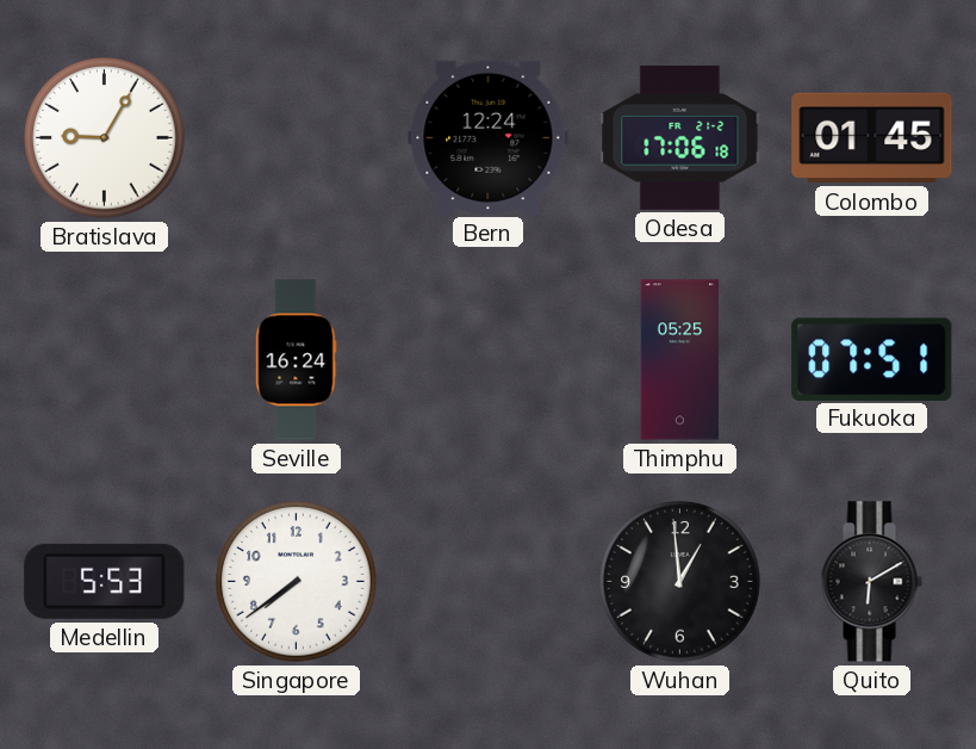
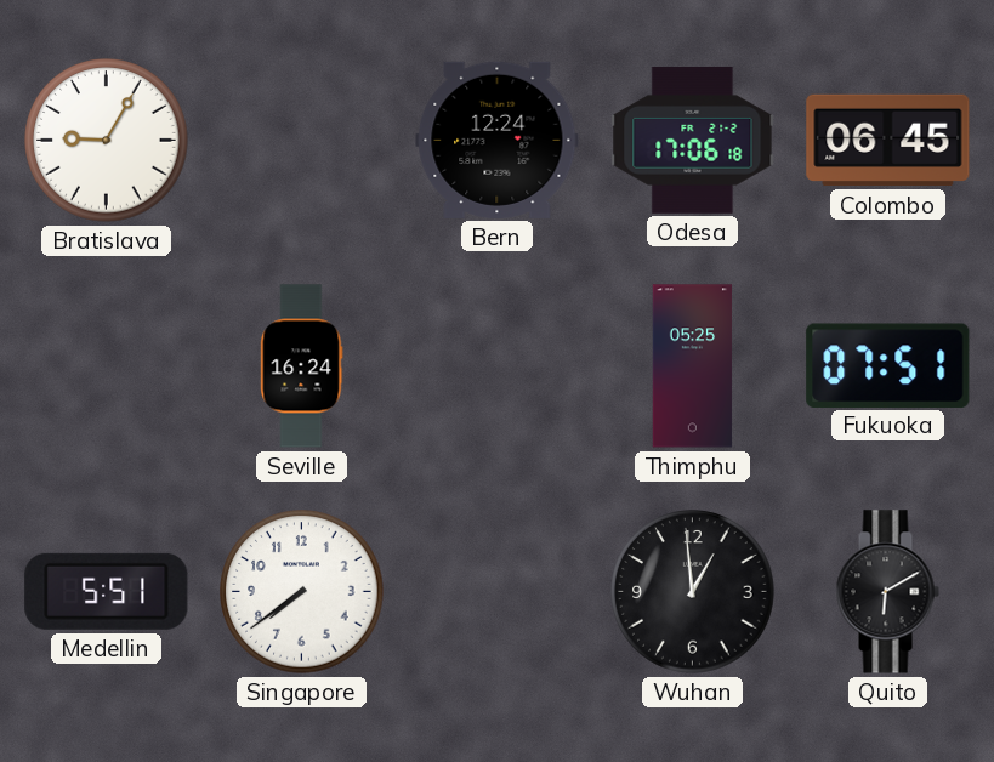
Colombo: 01:45 -> 06:45
Medellin: 5:53 -> 5:51
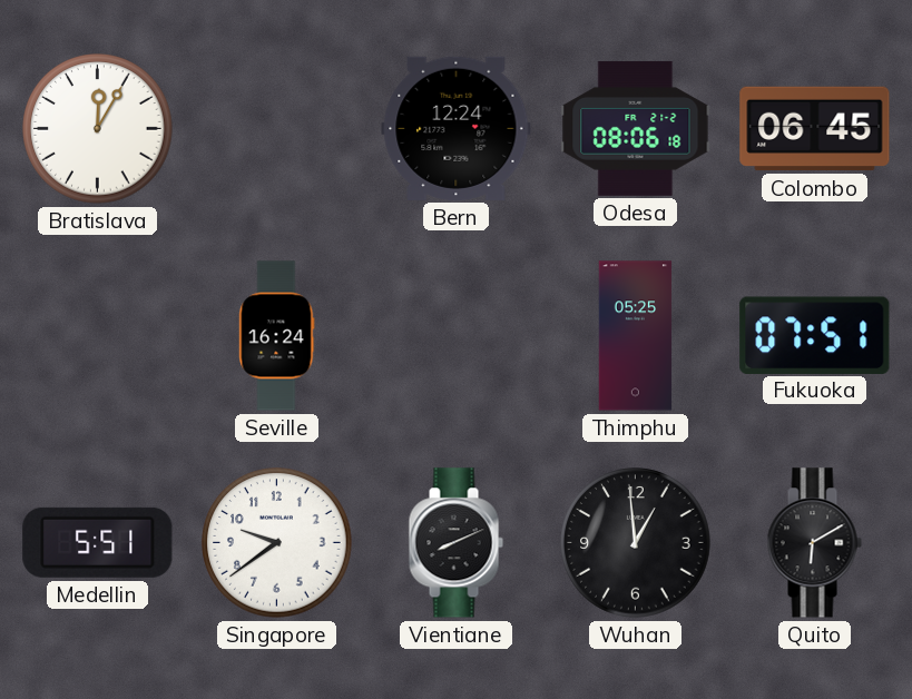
Bratislava: 9:05 -> 12:05
Odesa: 17:06 -> 08:06
Singapore: 7:39 -> 9:39
Vientiane: none -> 8:11
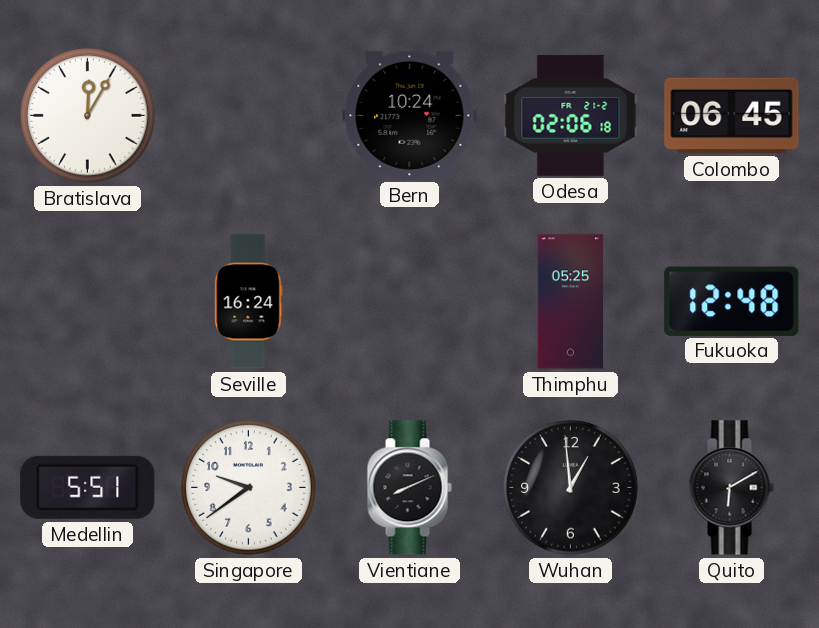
Bern: 12:24 -> 10:24
Odesa: 08:06 -> 02:06
Fukuoka: 07:51 -> 12:48
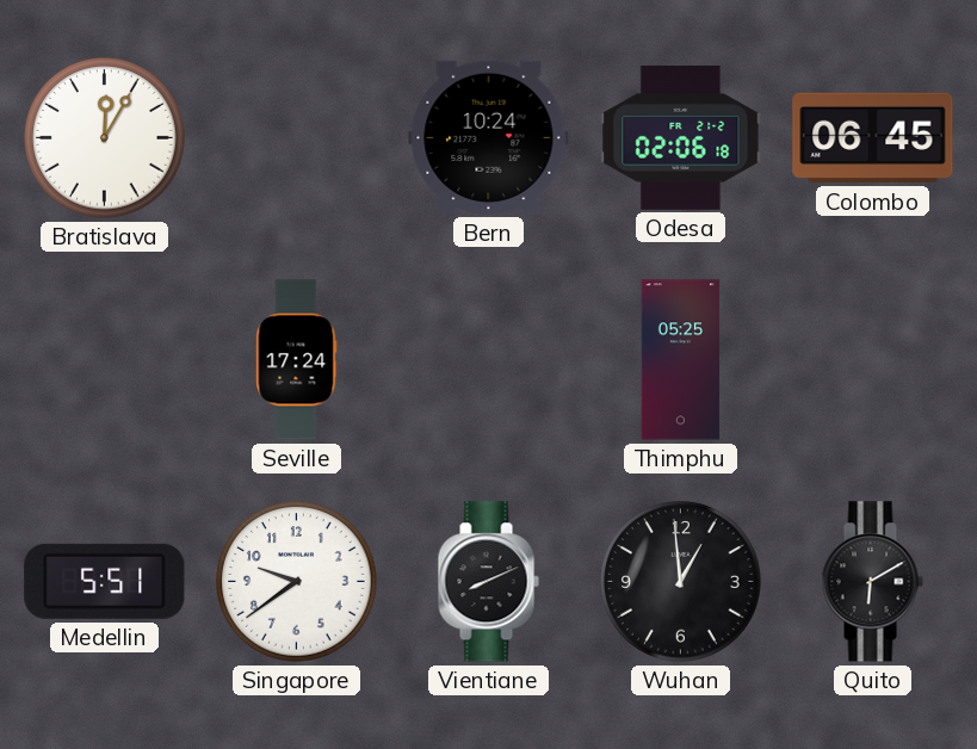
Seville: 16:24 -> 17:24
Fukuoka: 12:48 -> none
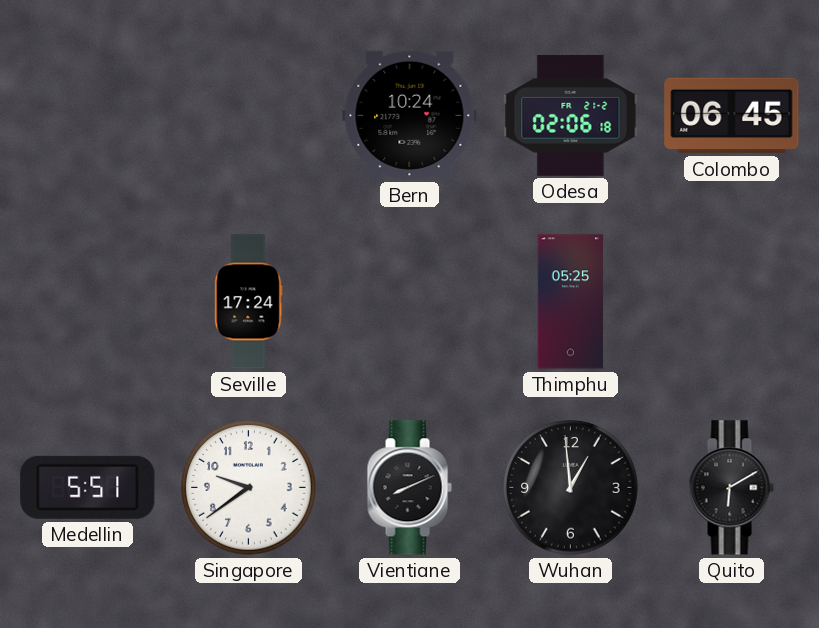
Bratislava: 12:05 -> none
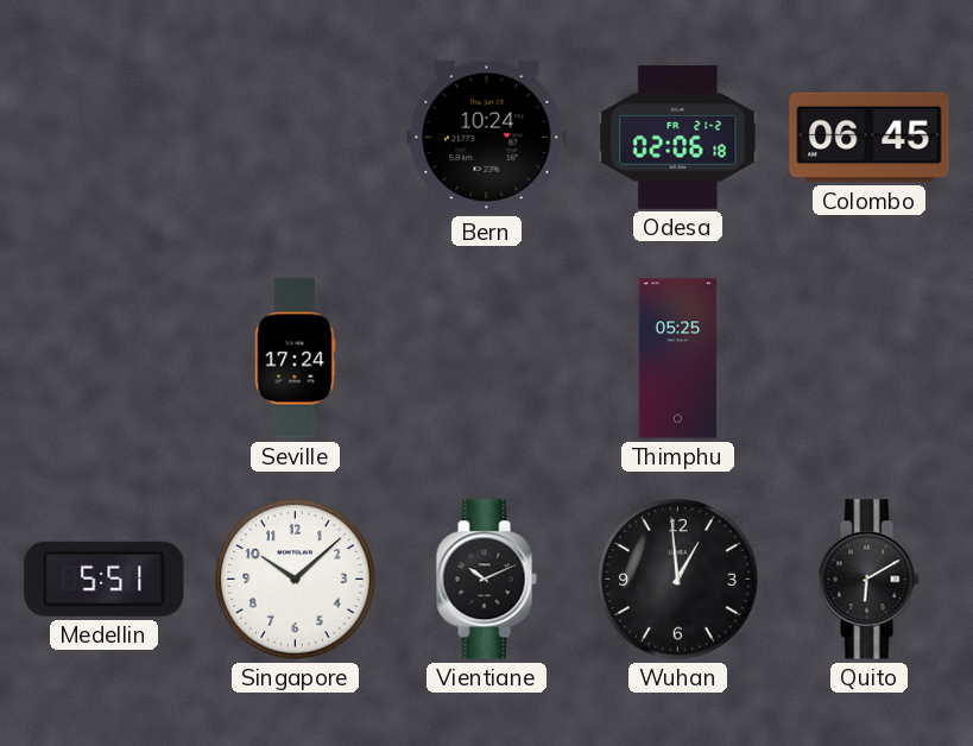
Singapore: 9:39 -> 10:08
Vientiane: 8:11 -> 10:11
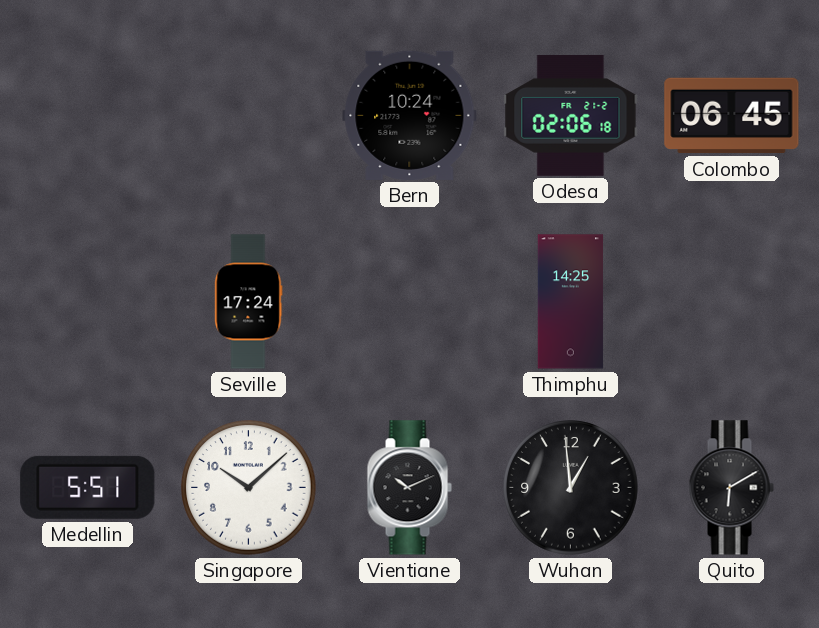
Thimphu: 05:25 -> 14:25
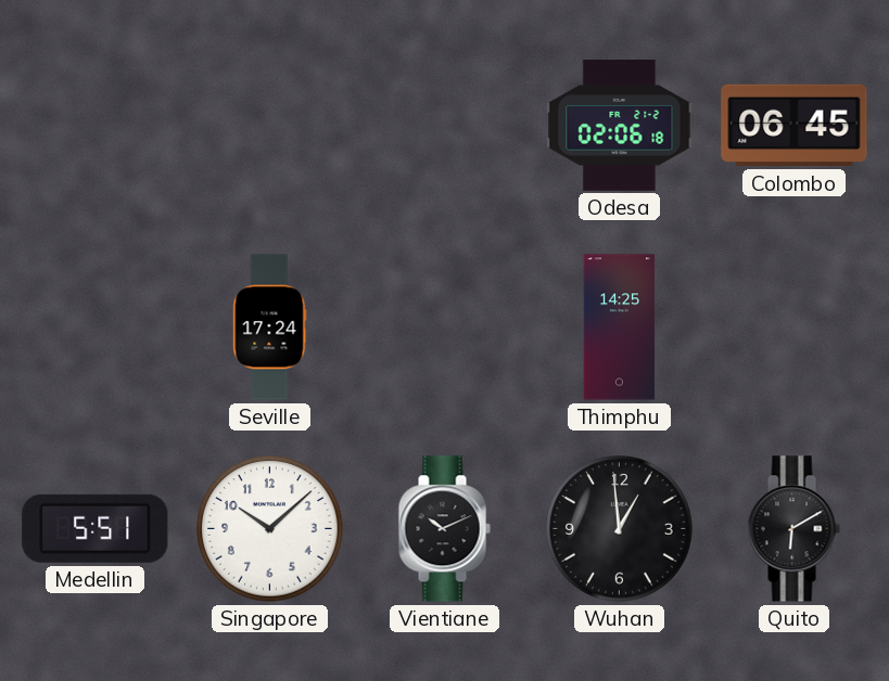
Bern: 10:24 -> none
